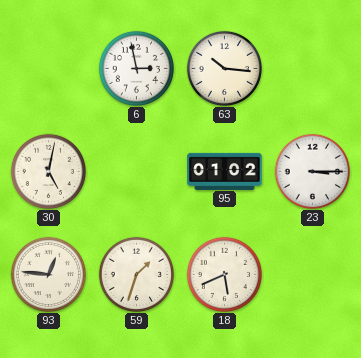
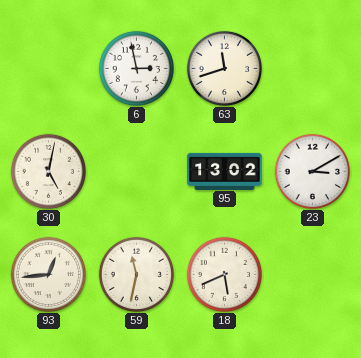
63: 10:16 -> 11:42
95: 01:02 -> 13:02
23: 3:15 -> 3:10
93: 12:46 -> 12:44
59: 1:33 -> 11:32
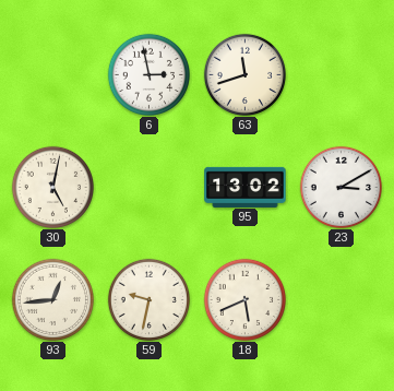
59: 11:32 -> 9:32
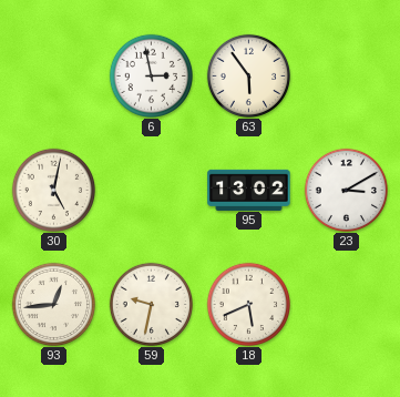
63: 11:42 -> 5:54
